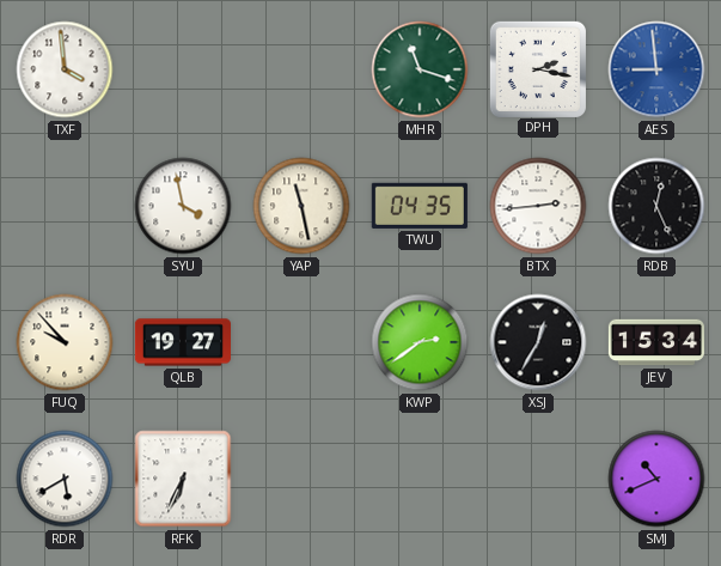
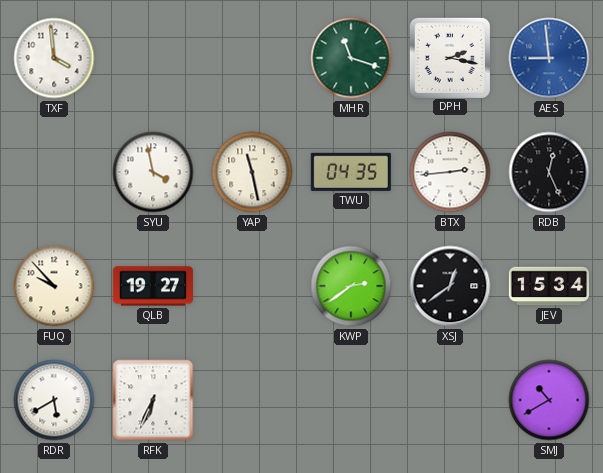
XSJ: 12:35 -> 12:39
SMJ: 10:41 -> 10:40
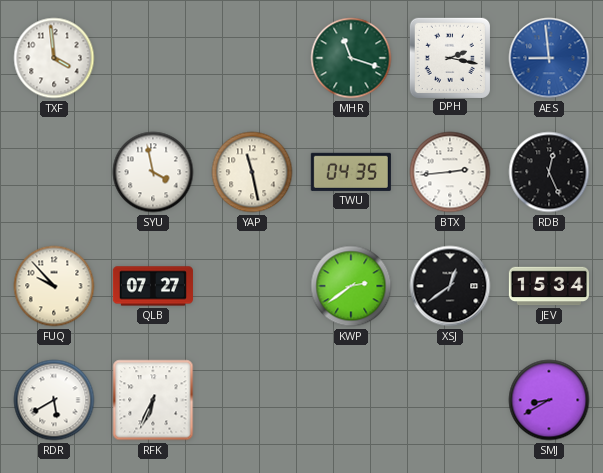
QLB: 19:27 -> 07:27
SMJ: 10:40 -> 8:40
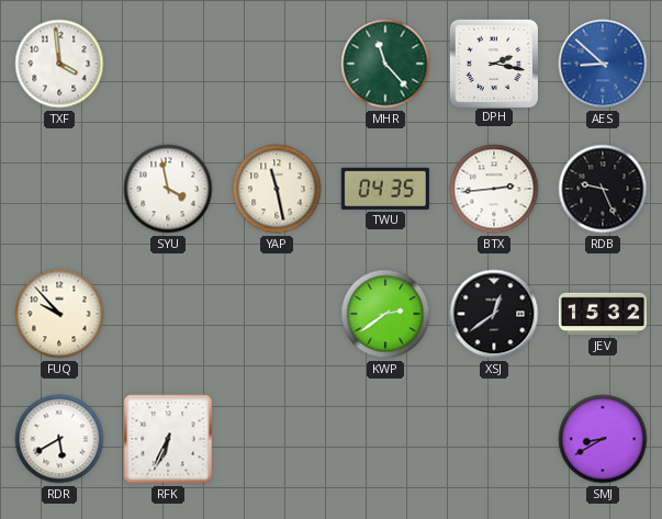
MHR: 11:18 -> 11:23
AES: 8:59 -> 8:52
RDB: 12:26 -> 9:26
QLB: 07:27 -> none
JEV: 15:34 -> 15:32
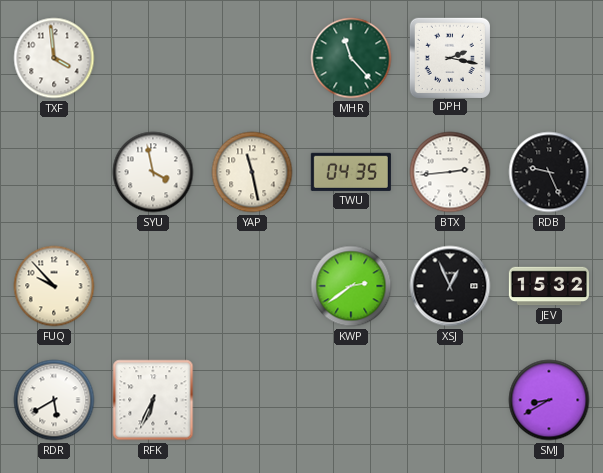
AES: 8:52 -> none
XSJ: 12:39 -> 12:56
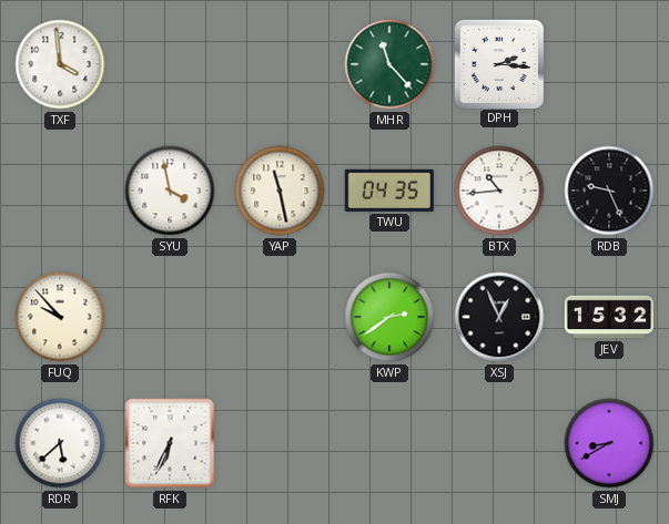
DPH: 2:17 -> 2:16
BTX: 2:44 -> 10:44
RDR: 5:40 -> 5:38
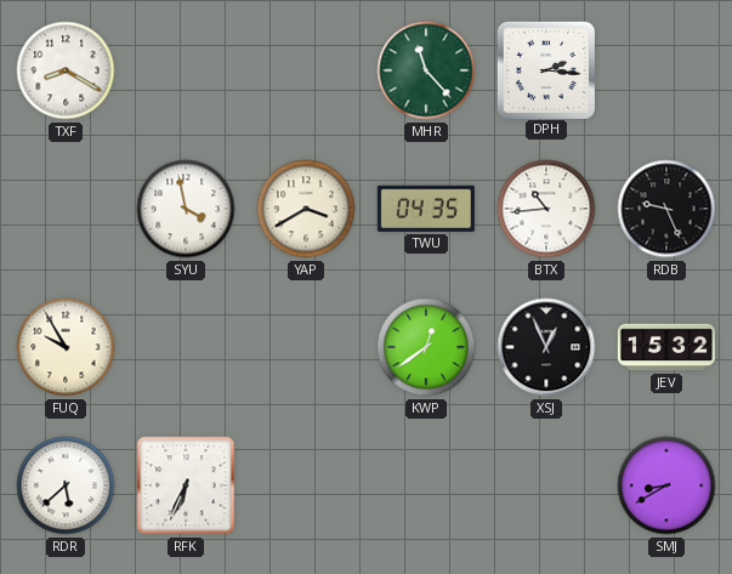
TXF: 3:59 -> 8:20
YAP: 11:28 -> 3:40
FUQ: 9:53 -> 9:55
KWP: 2:39 -> 12:39
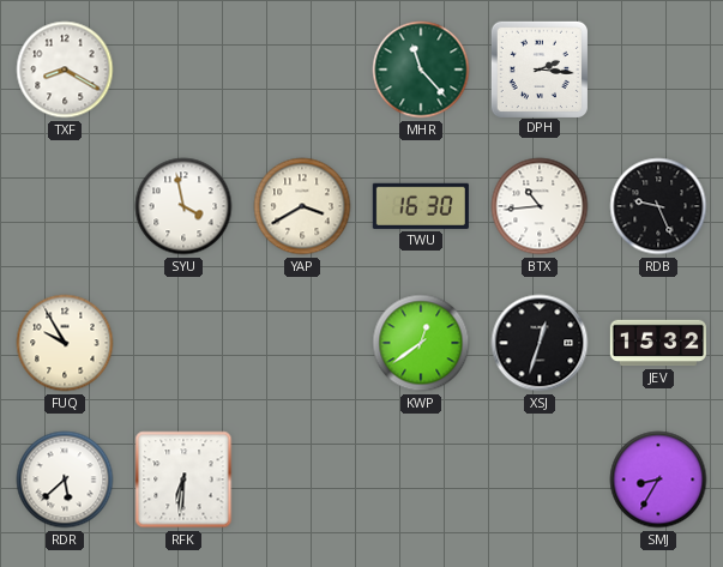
TWU: 04:35 -> 16:30
XSJ: 12:56 -> 12:33
RFK: 6:34 -> 6:31
SMJ: 8:40 -> 8:35
